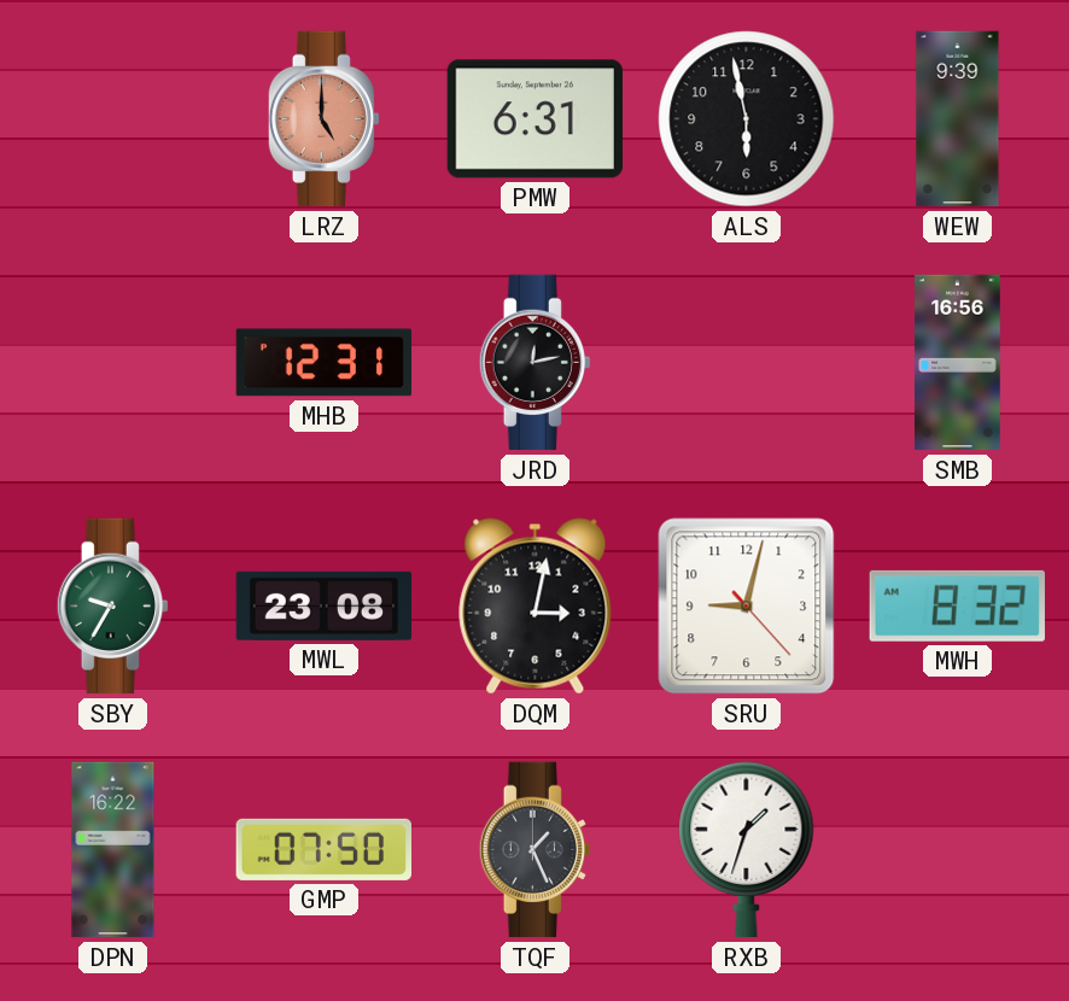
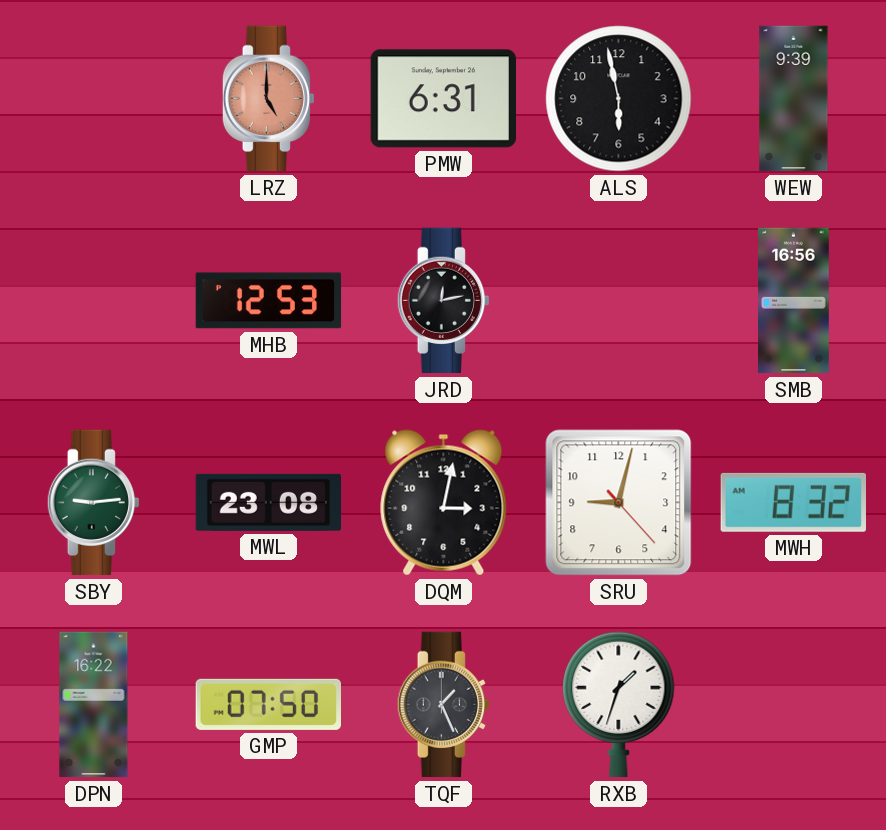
MHB: 12:31 -> 12:53
SBY: 9:35 -> 9:14
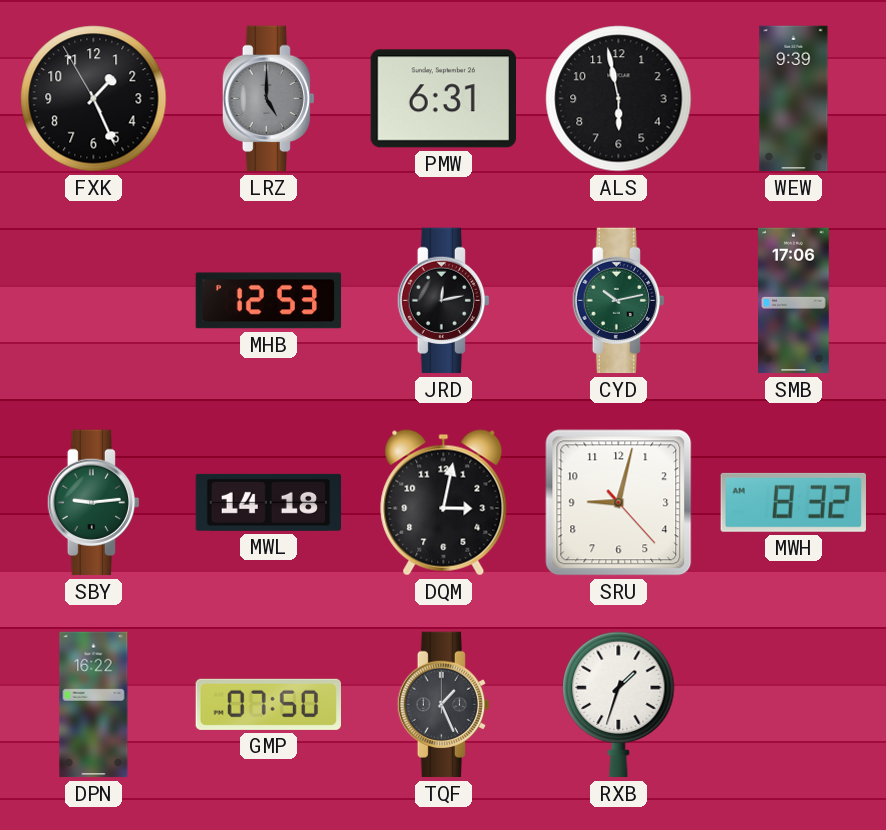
FXK: none -> 1:25
LRZ dial: salmon -> grey
CYD: none -> 10:13
SMB: 16:56 -> 17:06
MWL: 23:08 -> 14:18
